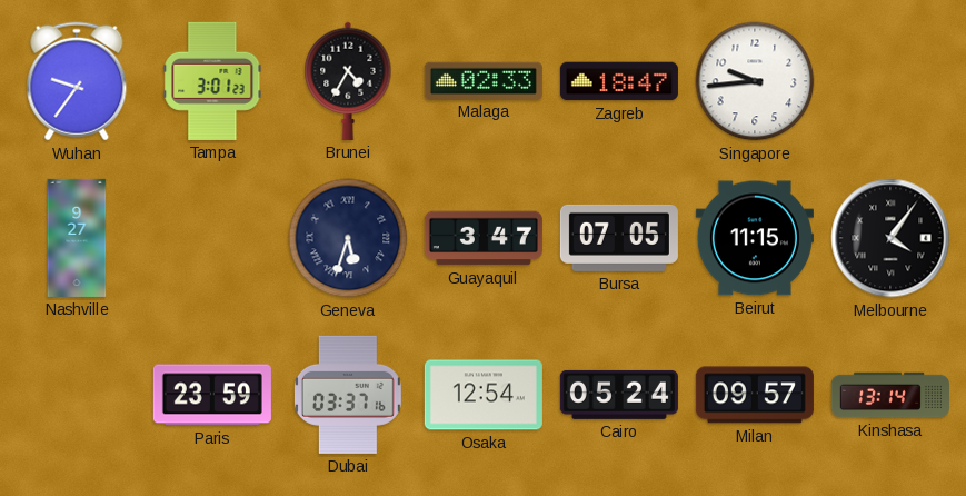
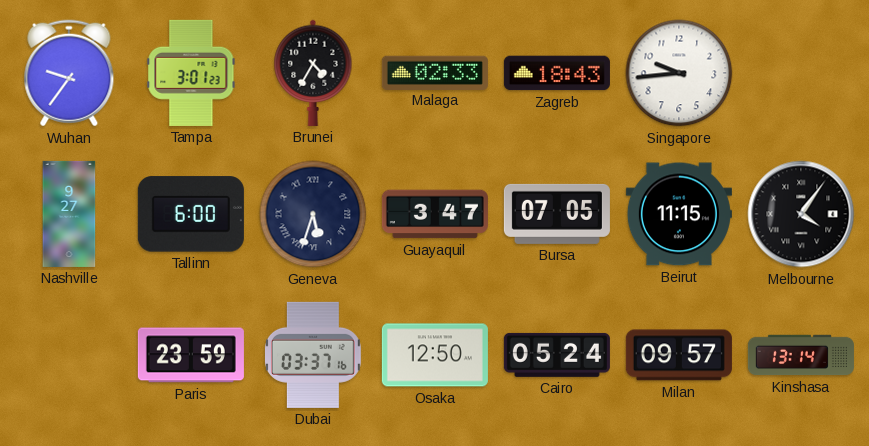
Zagreb: 18:47 -> 18:43
Tallinn: none -> 6:00
Osaka: 12:54 -> 12:50
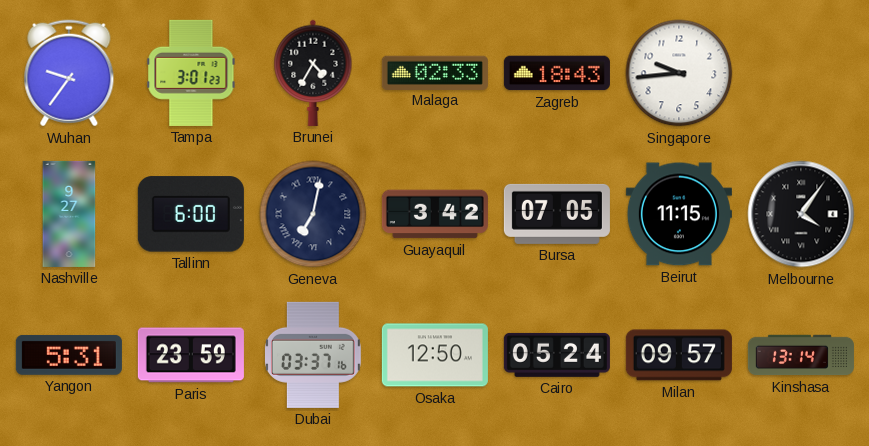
Geneva: 5:33 -> 7:02
Guayaquil: 3:47 -> 3:42
Yangon: none -> 5:31
